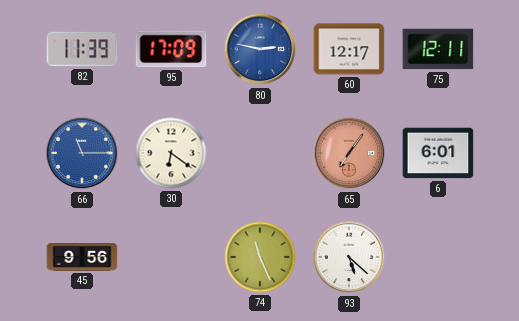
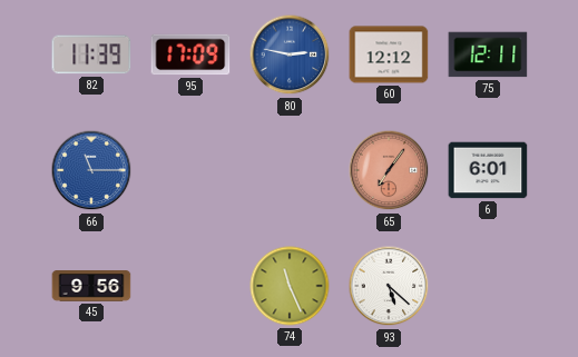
60: 12:17 -> 12:12
30: 6:21 -> none
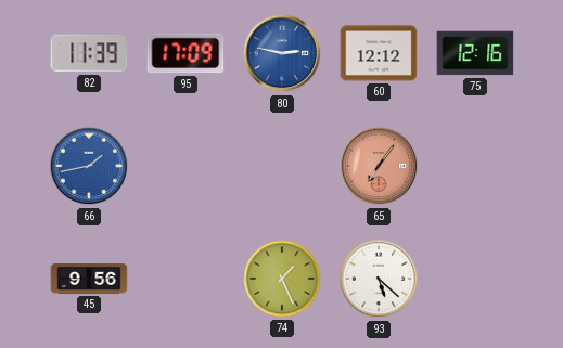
75: 12:11 -> 12:16
66: 11:15 -> 1:43
6: 6:01 -> none
74: 11:26 -> 1:26
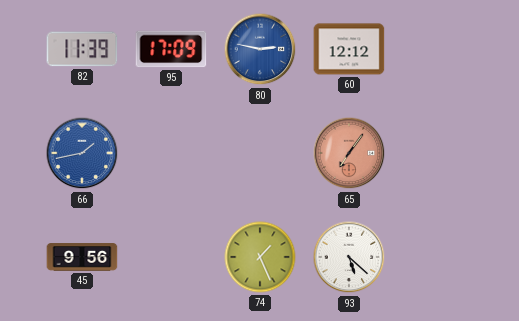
75: 12:16 -> none
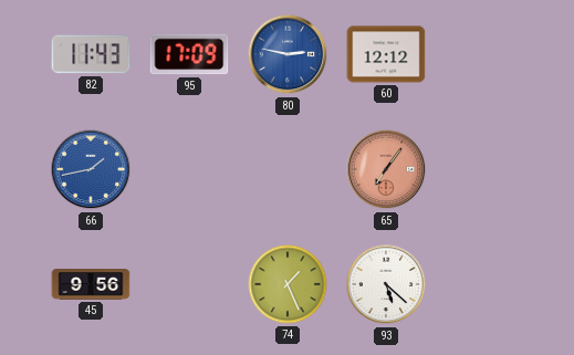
82: 11:39 -> 11:43
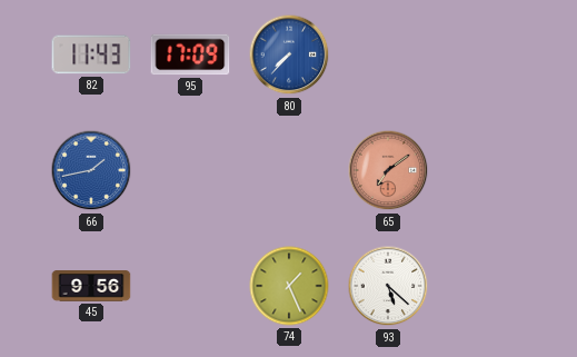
80: 2:47 -> 7:37
60: 12:12 -> none
65: 7:06 -> 7:09
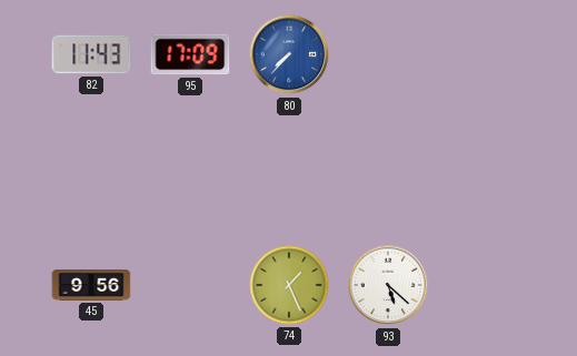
66: 1:43 -> none
65: 7:09 -> none
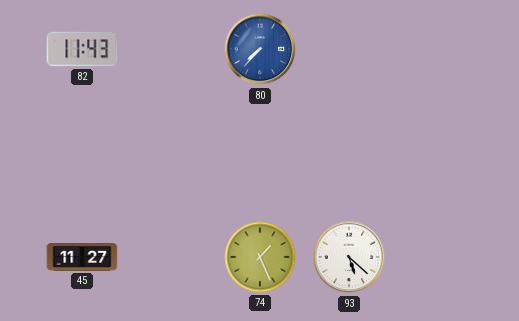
95: 17:09 -> none
45: 9:56 -> 11:27
